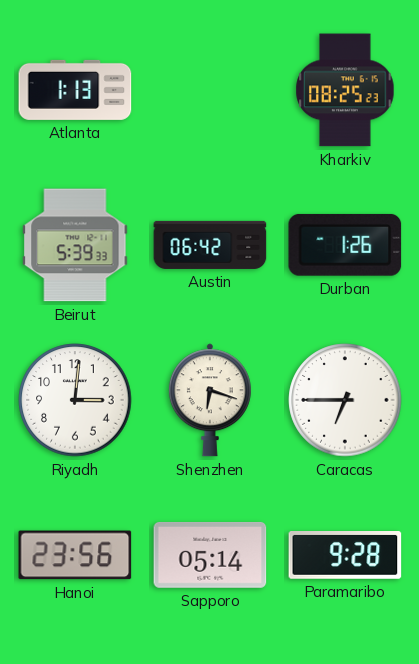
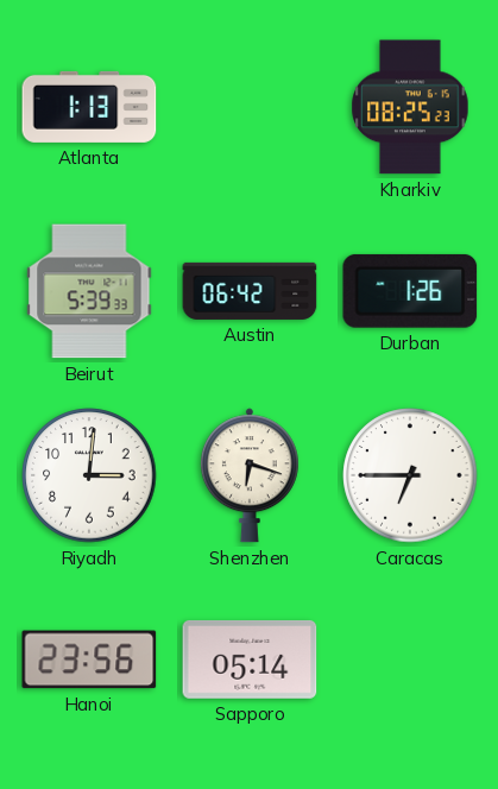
Paramaribo: 9:28 -> none
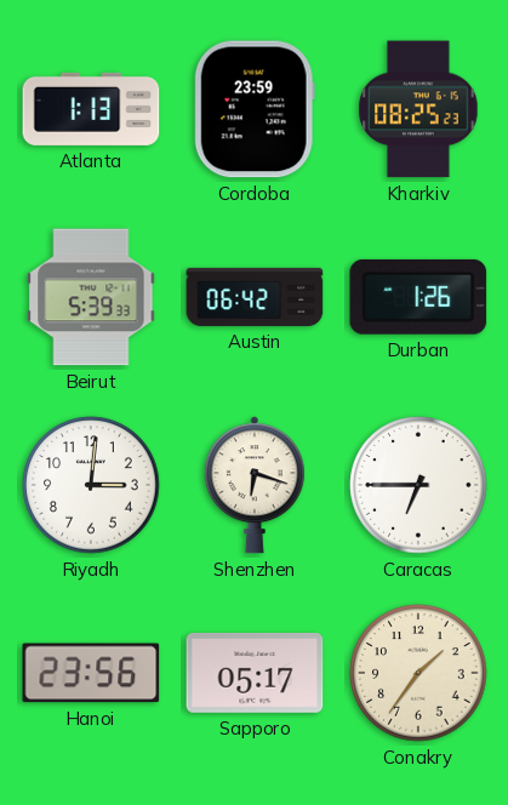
Cordoba: none -> 23:59
Sapporo: 05:14 -> 05:17
Conakry: none -> 1:36
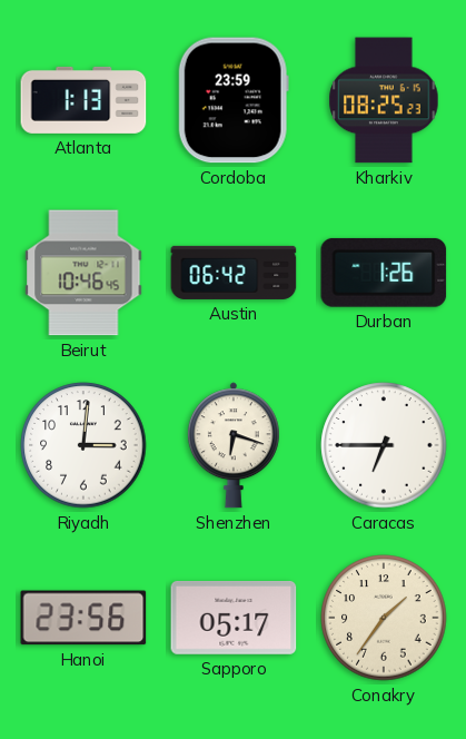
Beirut: 5:39 -> 10:46
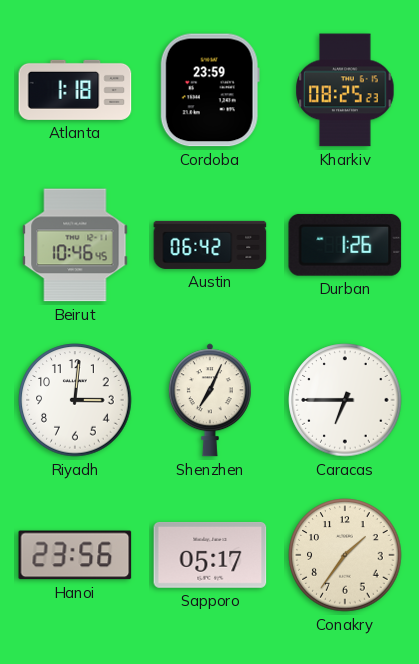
Atlanta: 1:13 -> 1:18
Shenzhen: 6:18 -> 7:04
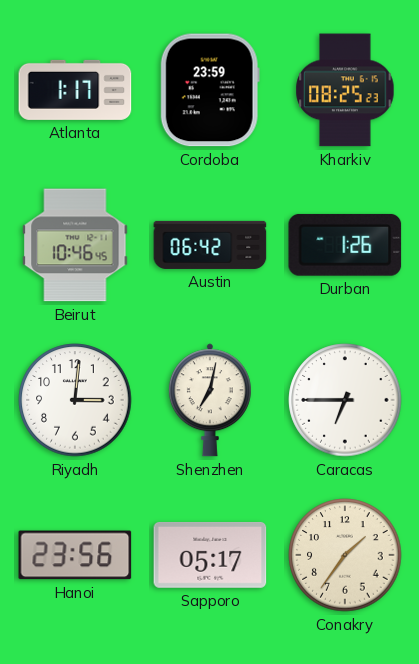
Atlanta: 1:18 -> 1:17
Shenzhen: 7:04 -> 7:02
